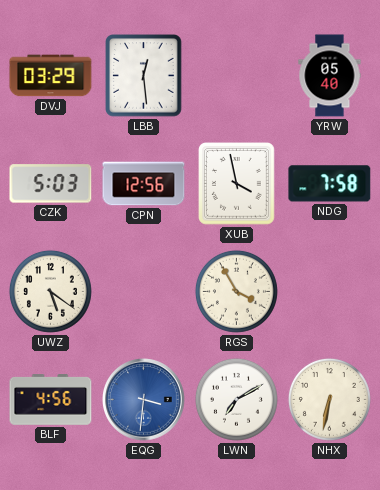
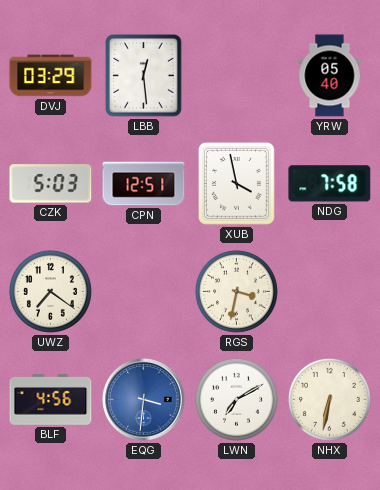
CPN: 12:56 -> 12:51
UWZ: 5:21 -> 7:21
RGS: 3:55 -> 3:32
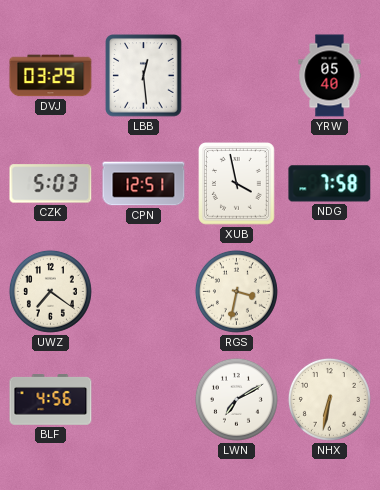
EQG: 3:31 -> none
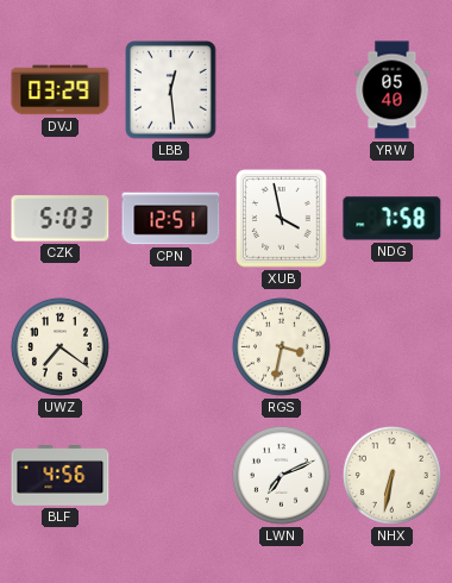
LWN: 7:10 -> 7:11
